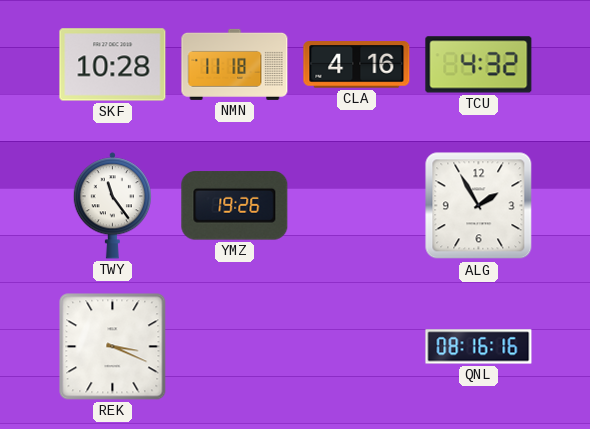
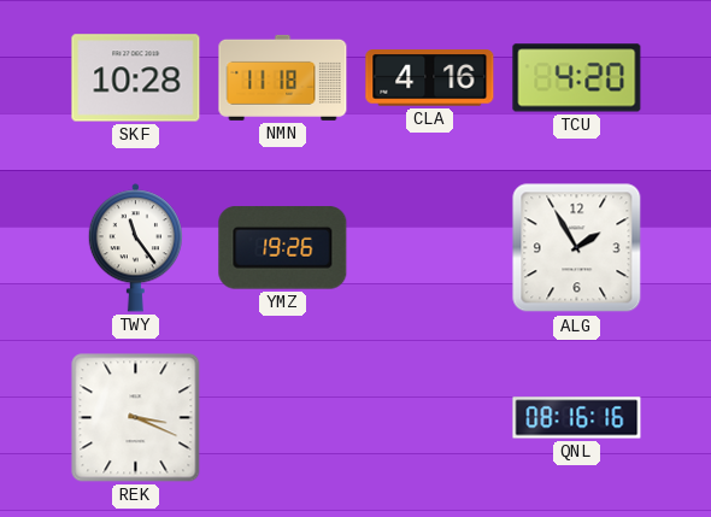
TCU: 4:32 -> 4:20
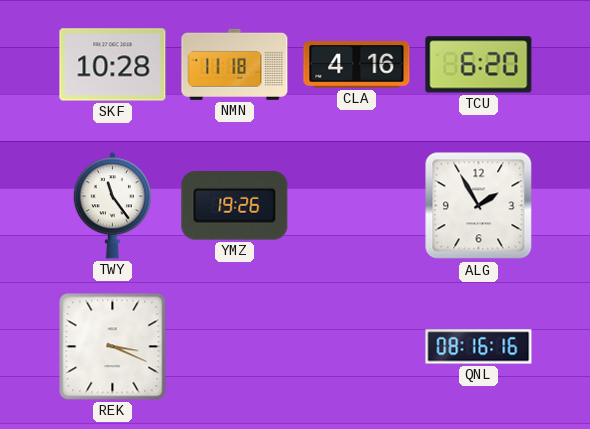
TCU: 4:20 -> 6:20
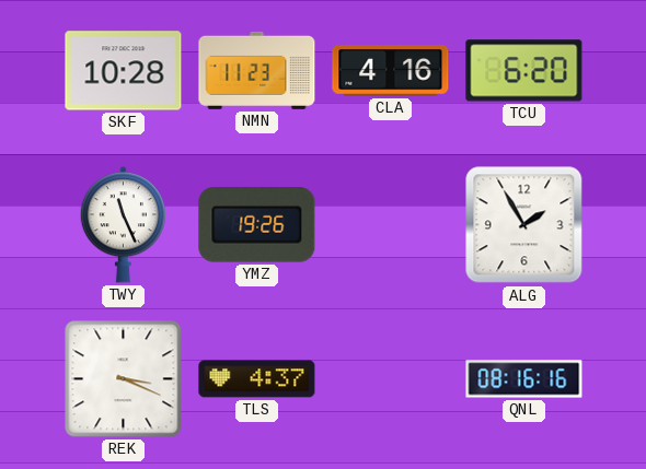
NMN: 11:18 -> 11:23
TWY: 11:24 -> 11:26
TLS: none -> 4:37
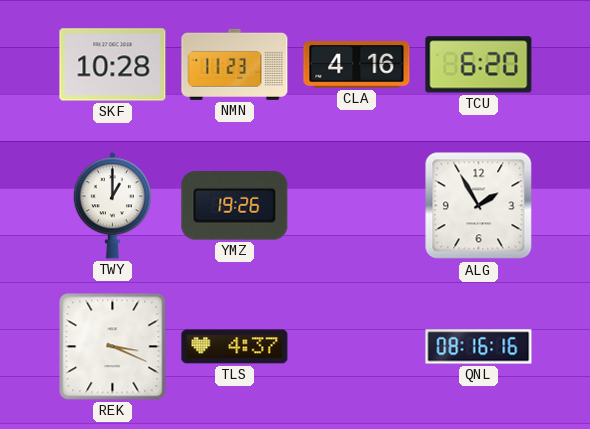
TWY: 11:26 -> 1:00
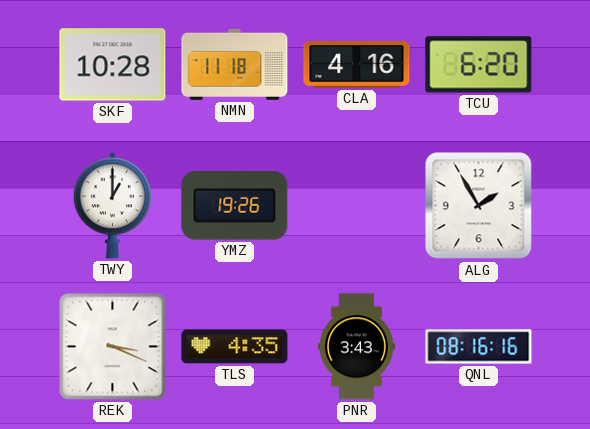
NMN: 11:23 -> 11:18
TLS: 4:37 -> 4:35
PNR: none -> 3:43
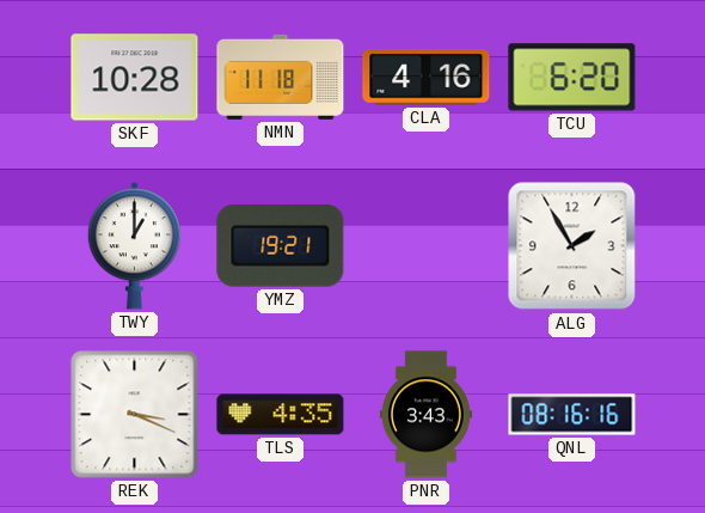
YMZ: 19:26 -> 19:21
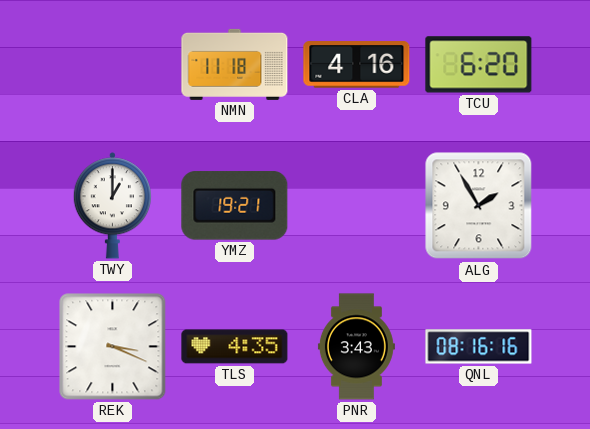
SKF: 10:28 -> none
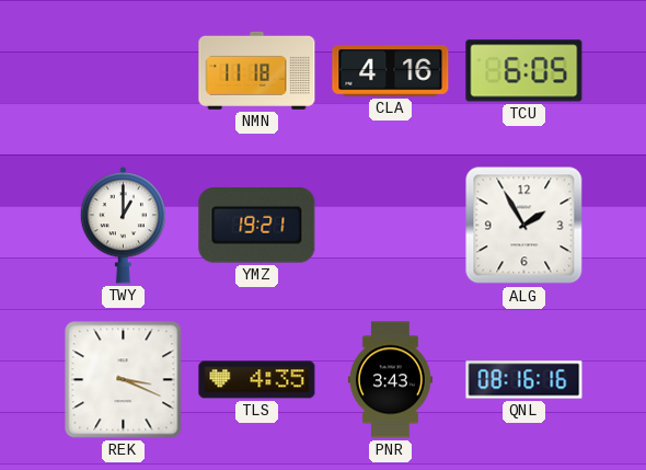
TCU: 6:20 -> 6:05
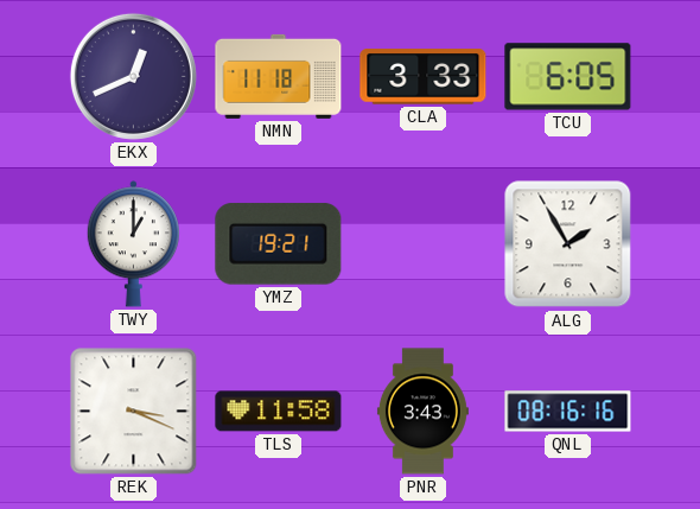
EKX: none -> 12:41
CLA: 4:16 -> 3:33
TLS: 4:35 -> 11:58
